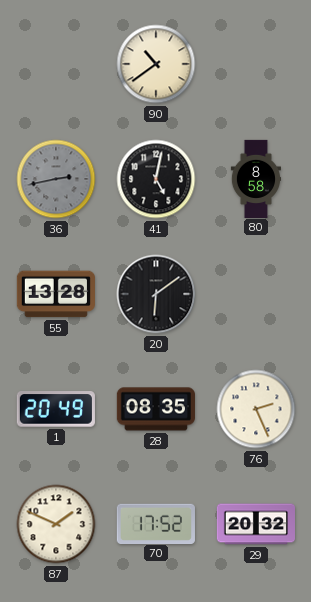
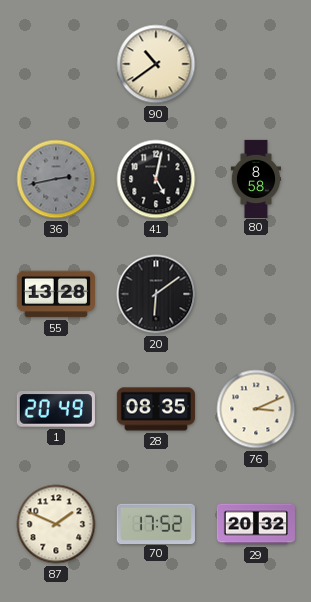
76: 2:26 -> 3:11
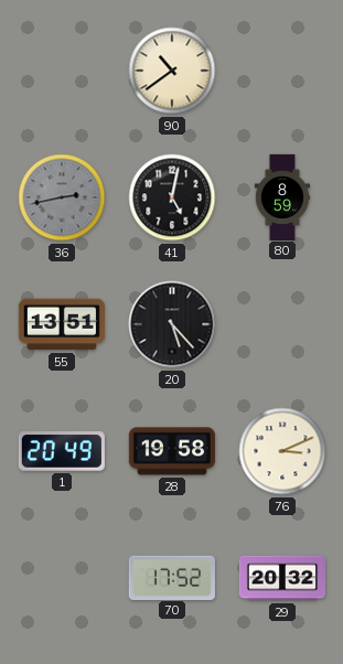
80: 8:58 -> 8:59
55: 13:28 -> 13:51
20: 6:09 -> 5:23
28: 08:35 -> 19:58
87: 1:49 -> none
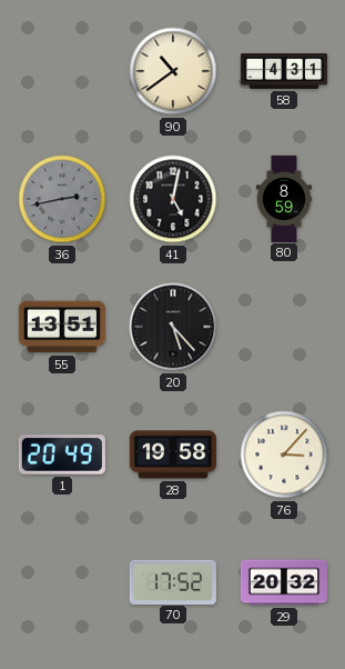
58: none -> 4:31
76: 3:11 -> 3:07
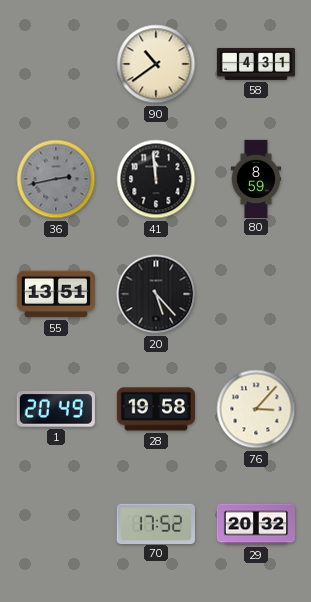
41: 5:02 -> 11:59
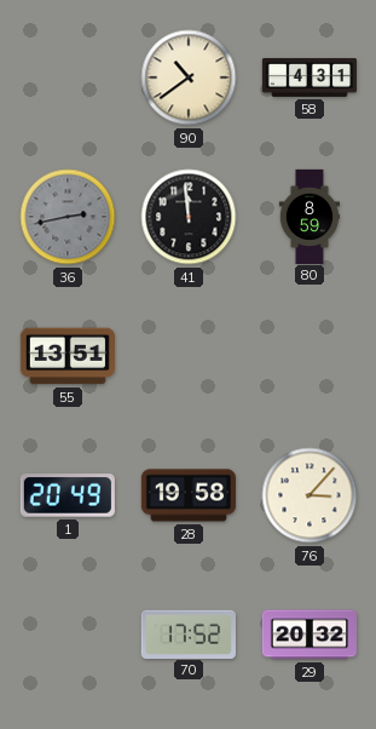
20: 5:23 -> none
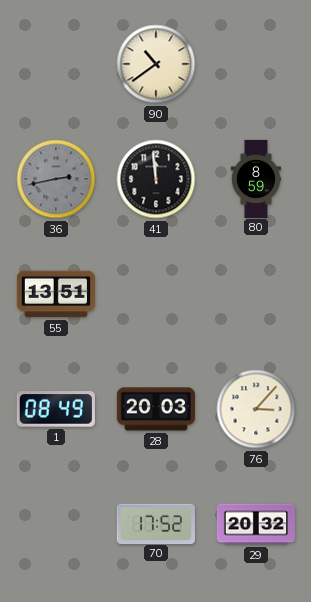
58: 4:31 -> none
1: 20:49 -> 08:49
28: 19:58 -> 20:03
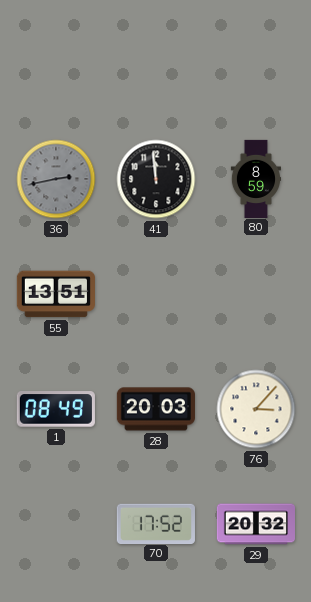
90: 10:39 -> none
